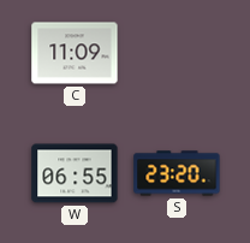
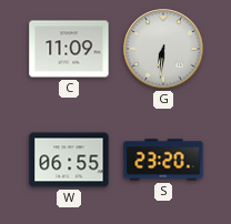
G: none -> 6:31
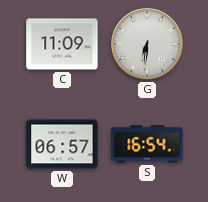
W: 06:55 -> 06:57
S: 23:20 -> 16:54
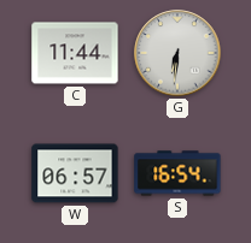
C: 11:09 -> 11:44
